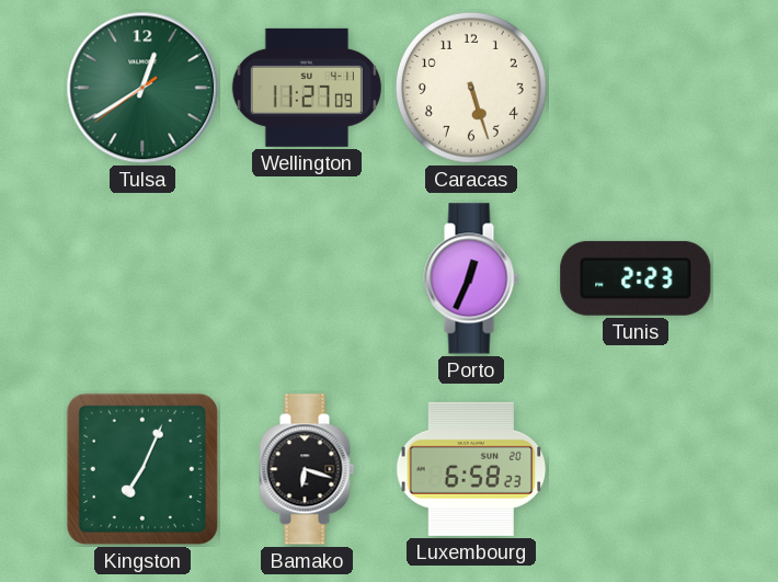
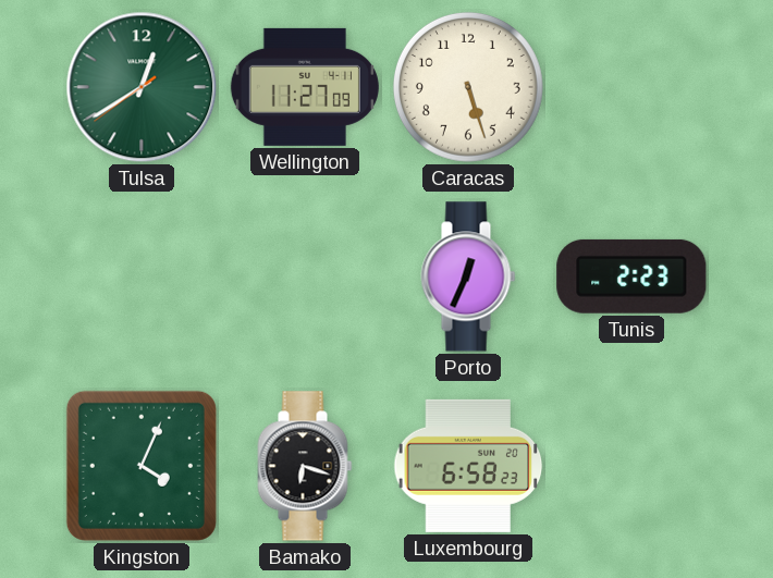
Kingston: 7:04 -> 4:04
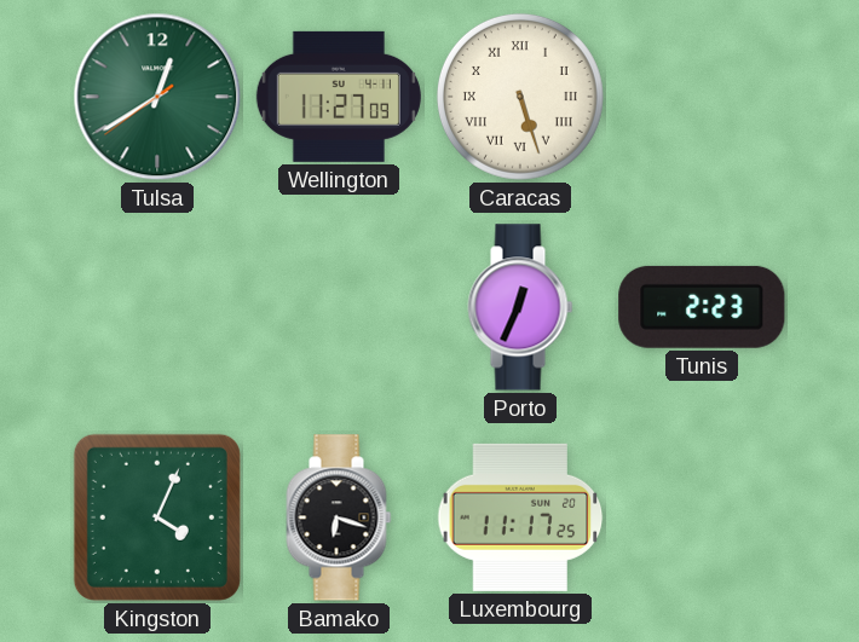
Caracas numerals: Arabic -> Roman
Luxembourg: 6:58 -> 11:17
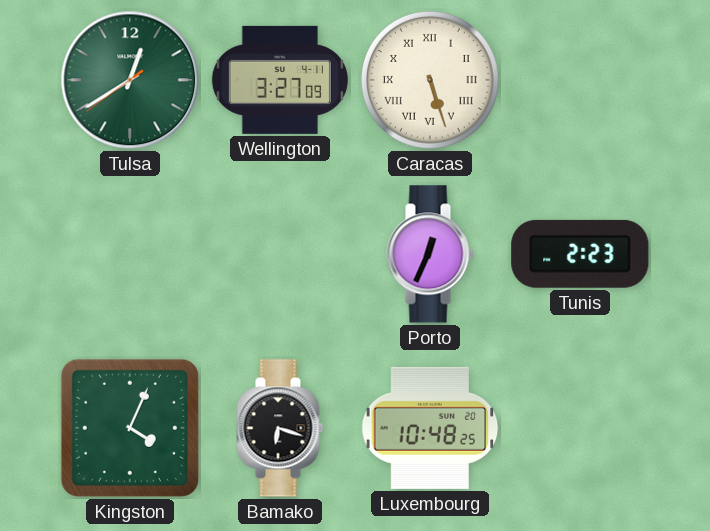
Wellington: 11:27 -> 3:27
Luxembourg: 11:17 -> 10:48
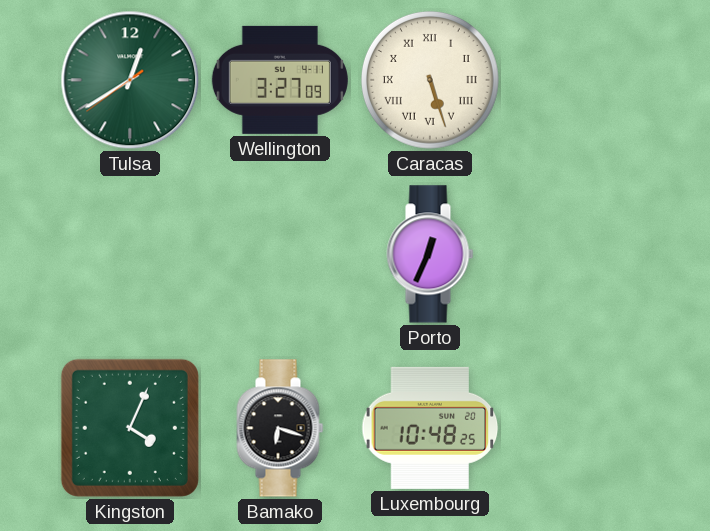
Tunis: 2:23 -> none
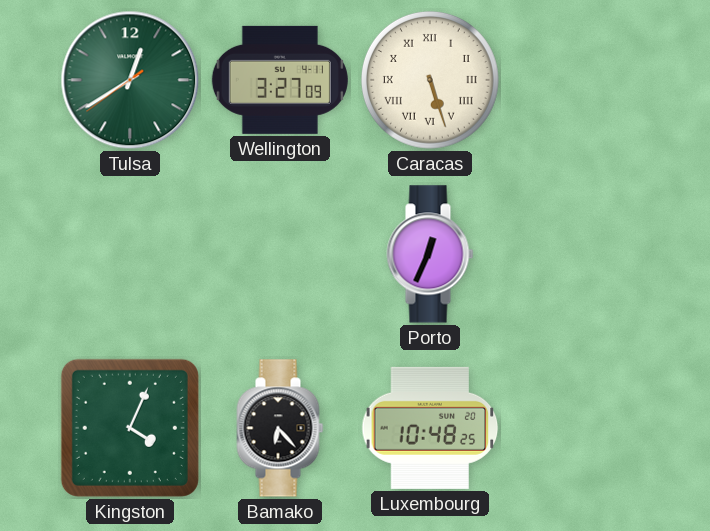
Bamako: 6:18 -> 6:23
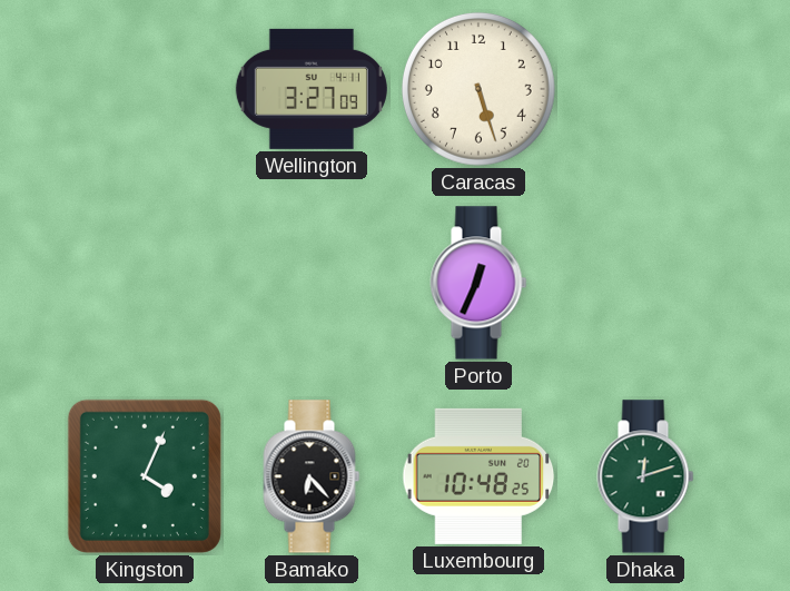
Tulsa: 12:39 -> none
Caracas numerals: Roman -> Arabic
Dhaka: none -> 12:12
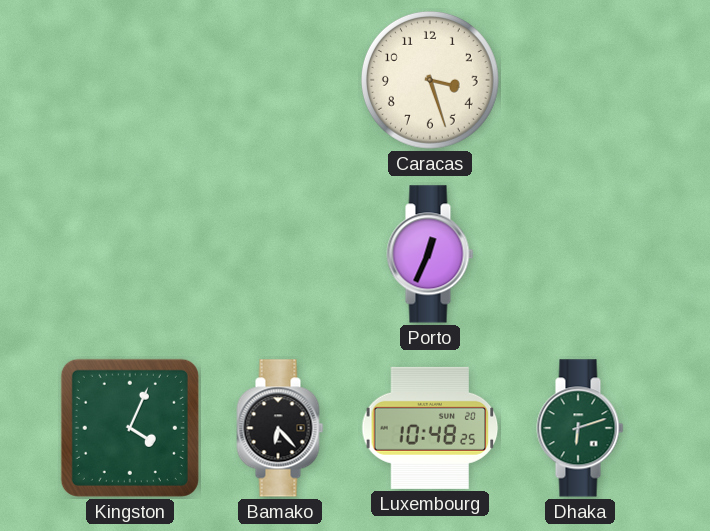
Wellington: 3:27 -> none
Caracas: 5:27 -> 3:27
Dhaka: 12:12 -> 6:12
